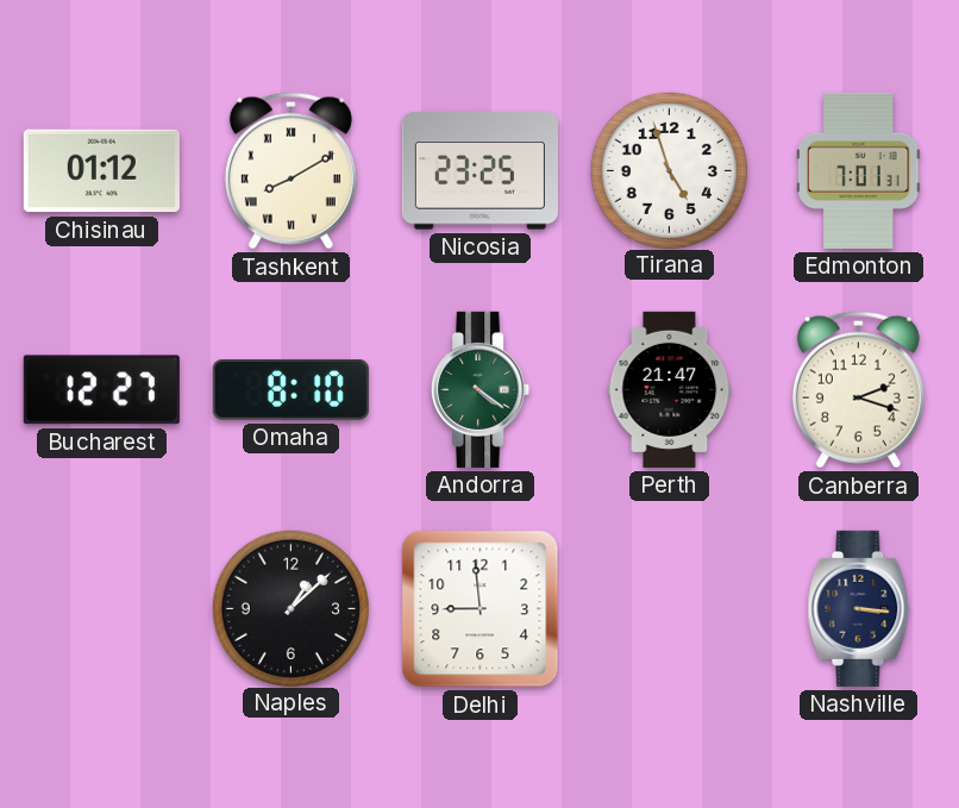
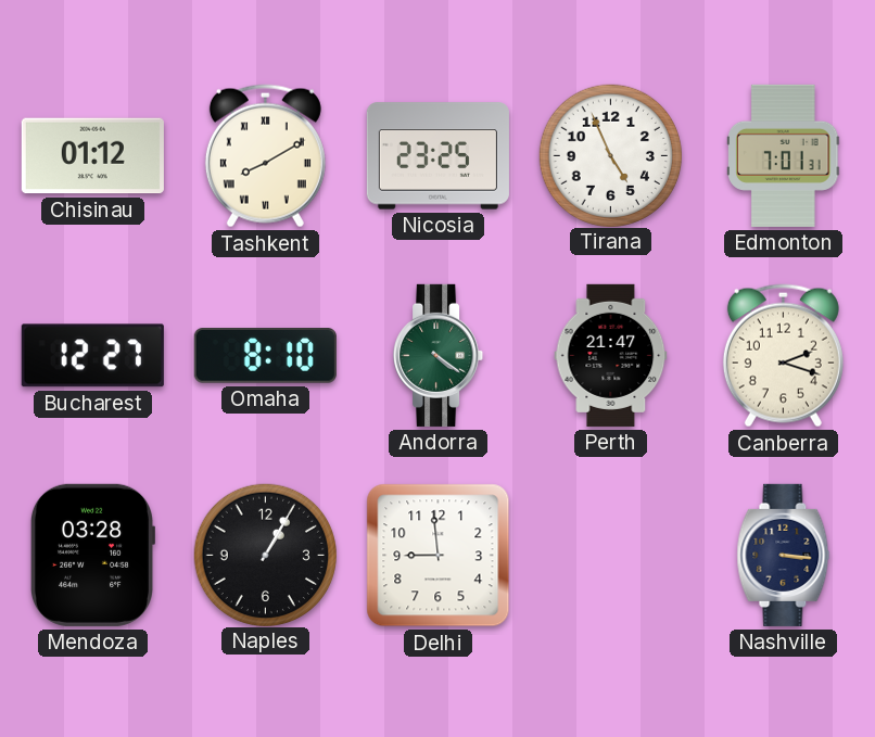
Tirana: 4:57 -> 4:56
Mendoza: none -> 03:28
Naples: 1:08 -> 1:05
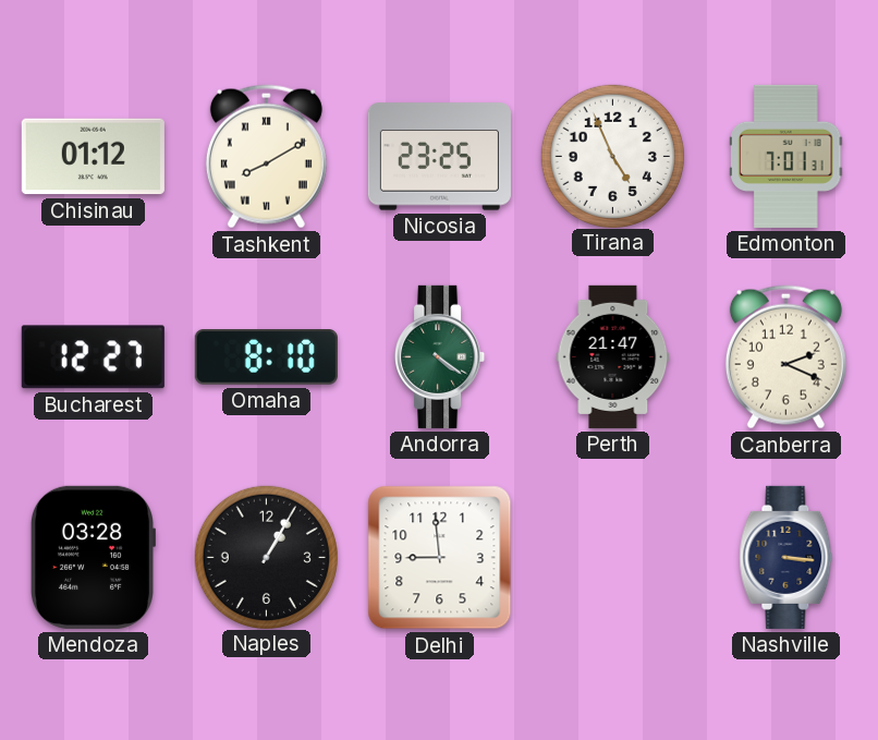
Canberra: 2:18 -> 2:19
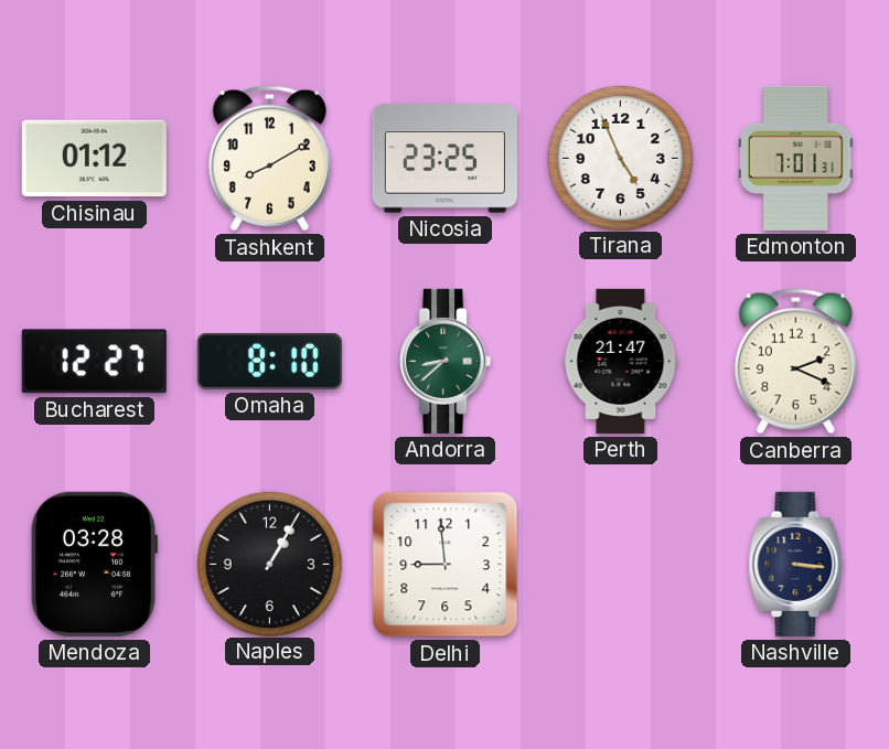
Tashkent numerals: Roman -> Arabic
Andorra: 4:21 -> 8:38
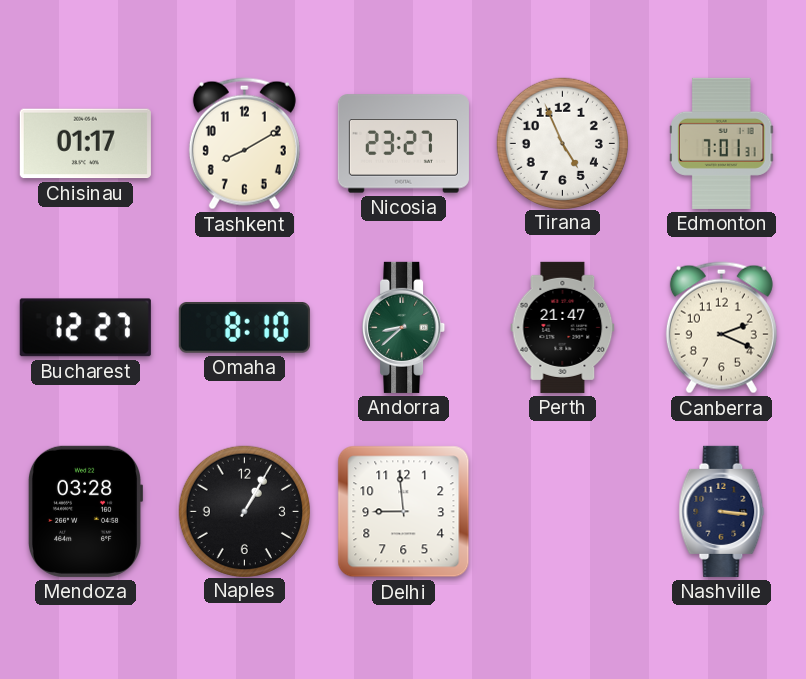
Chisinau: 01:12 -> 01:17
Nicosia: 23:25 -> 23:27
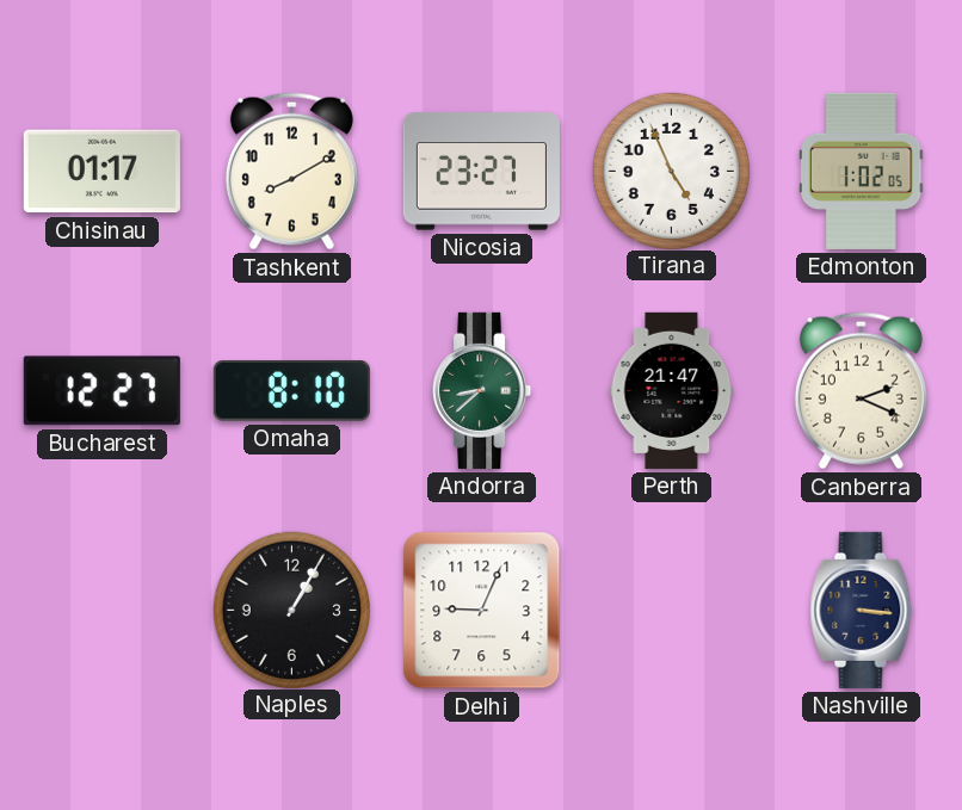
Edmonton: 7:01 -> 1:02
Mendoza: 03:28 -> none
Delhi: 8:59 -> 9:04
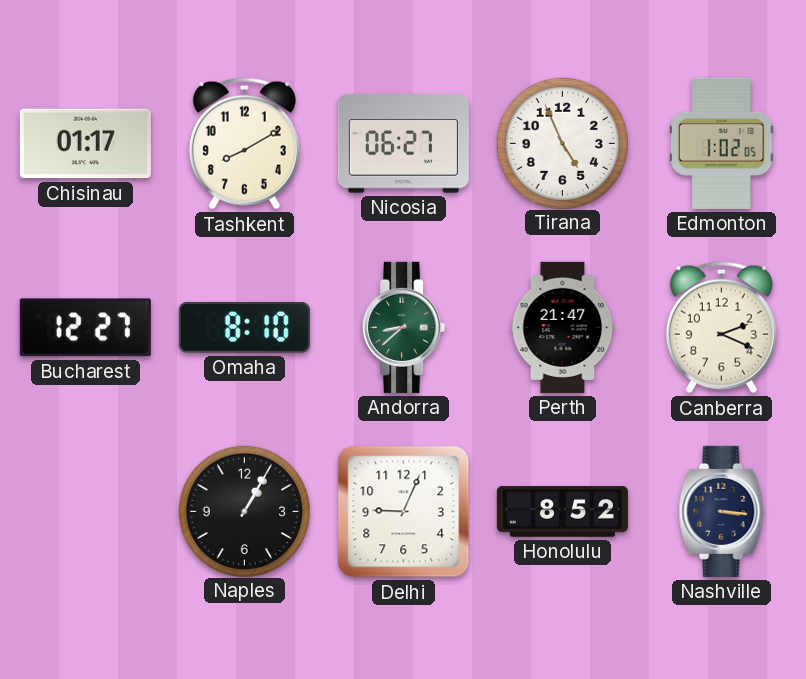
Nicosia: 23:27 -> 06:27
Honolulu: none -> 8:52
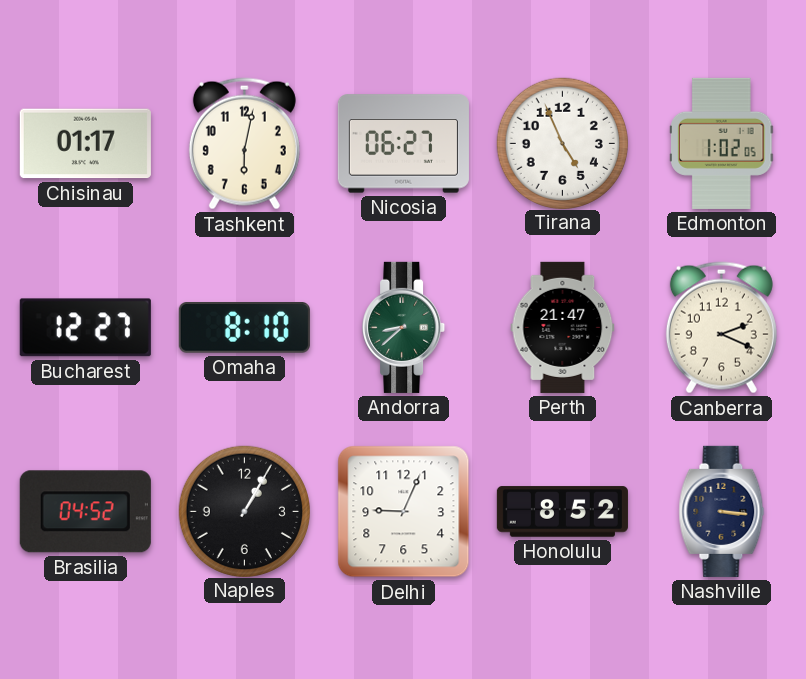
Tashkent: 8:10 -> 6:02
Brasilia: none -> 04:52
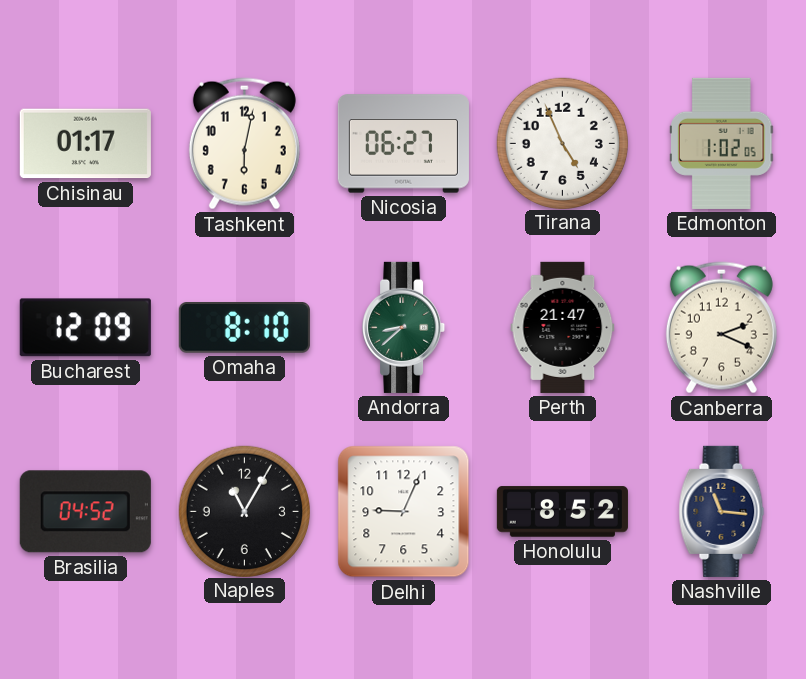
Bucharest: 12:27 -> 12:09
Naples: 1:05 -> 11:05
Nashville: 3:16 -> 11:16
